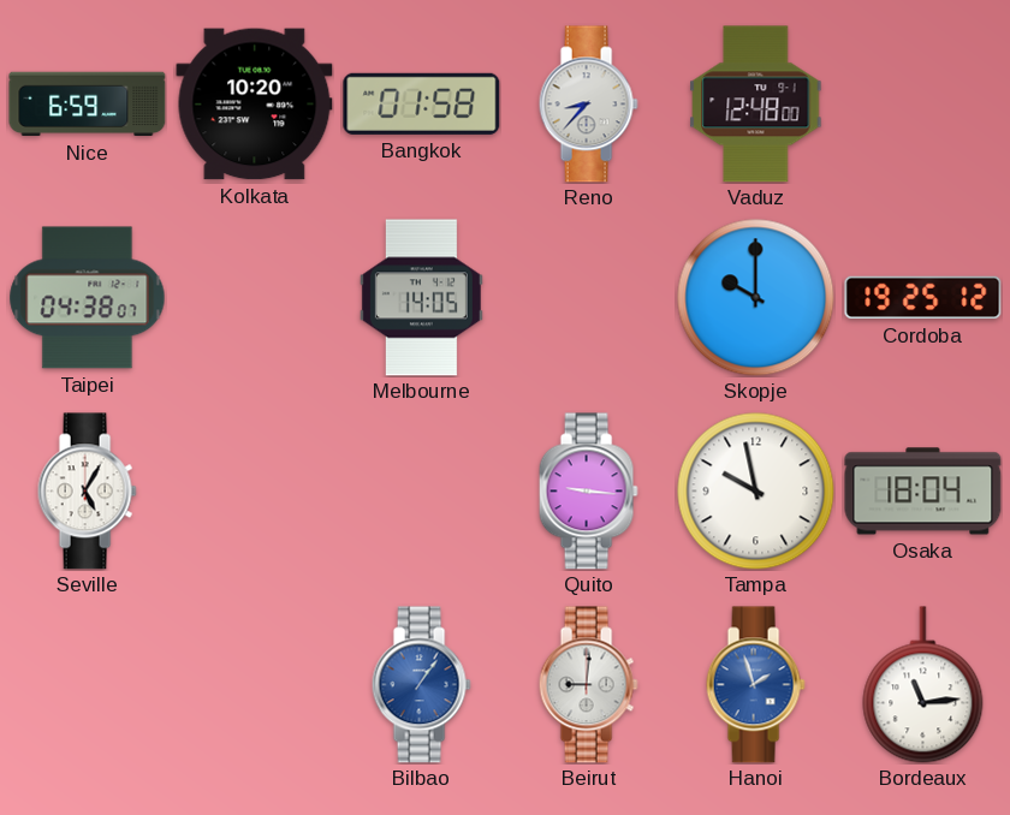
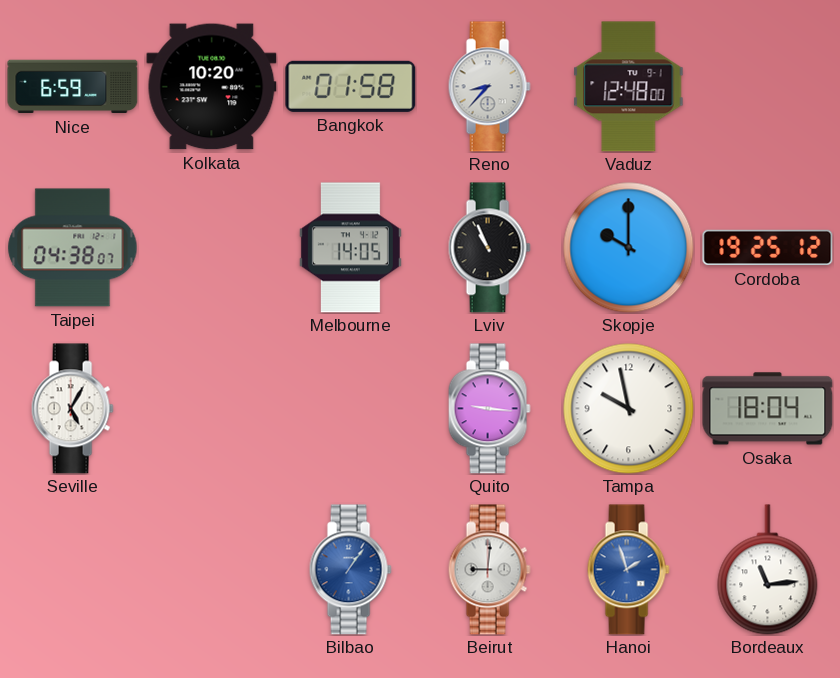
Lviv: none -> 10:56
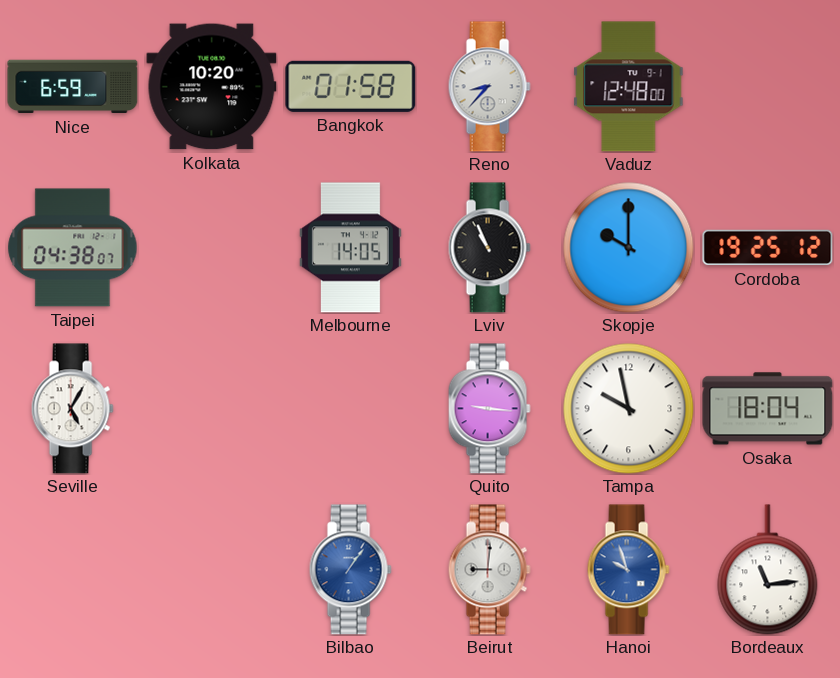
Hanoi: 1:57 -> 9:57
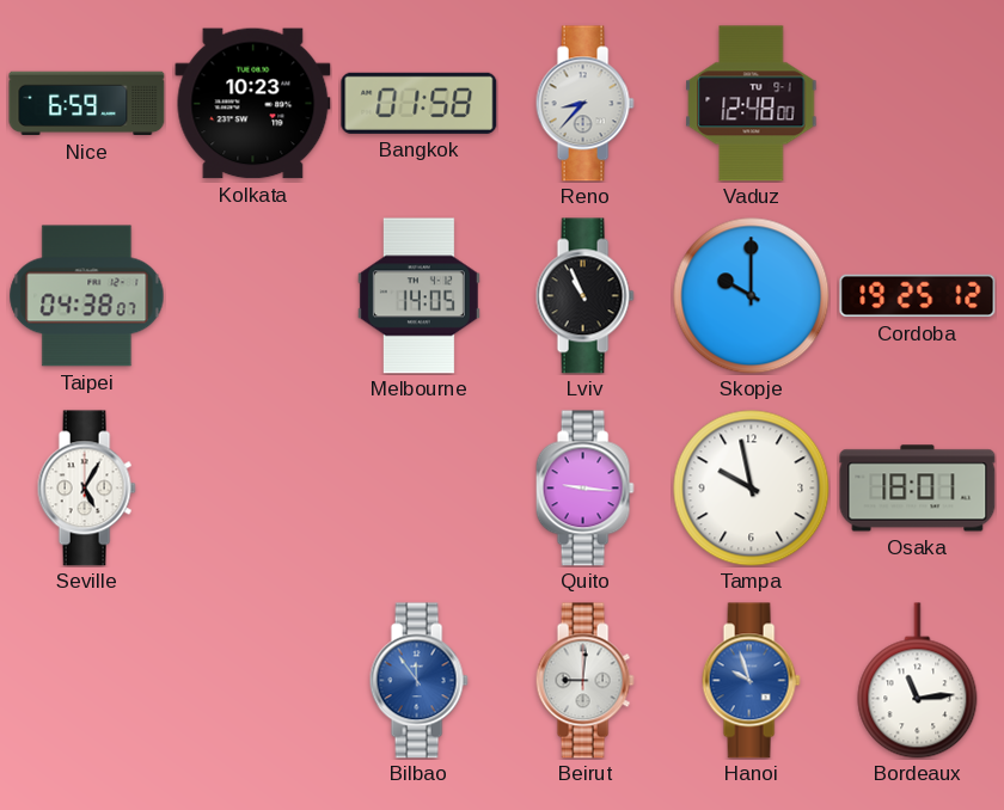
Kolkata: 10:20 -> 10:23
Osaka: 18:04 -> 18:01
Bilbao: 1:06 -> 11:54
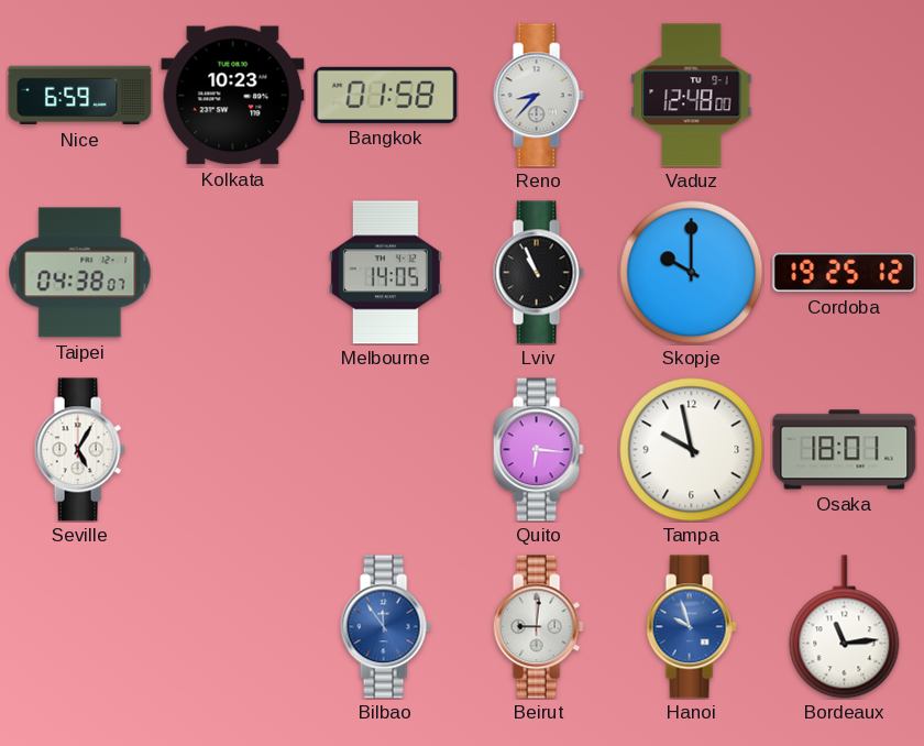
Quito: 9:16 -> 6:16
